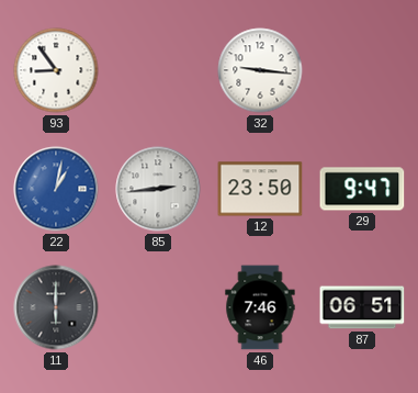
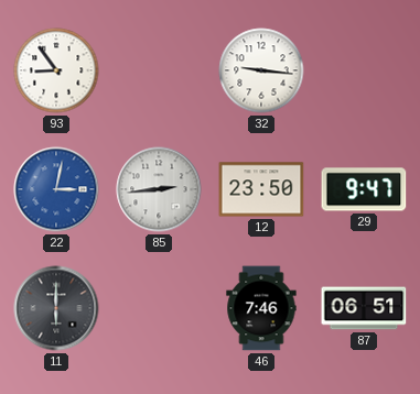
22: 1:02 -> 3:02
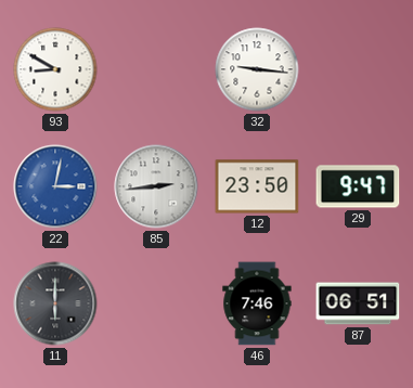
93: 8:54 -> 8:50
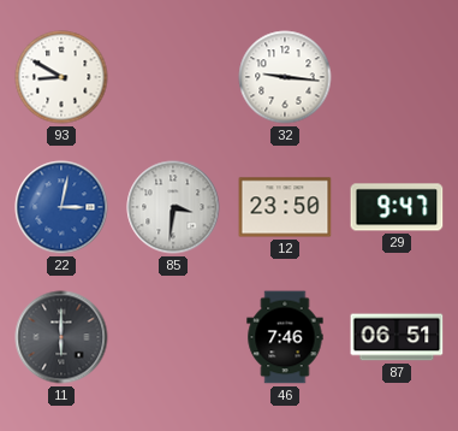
85: 2:44 -> 3:31
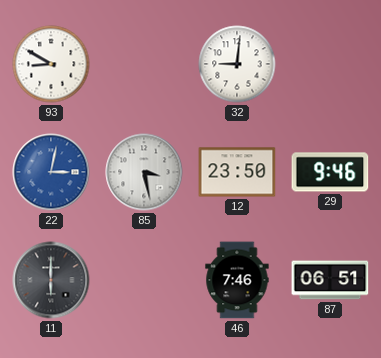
32: 9:16 -> 9:01
85: 3:31 -> 3:28
29: 9:47 -> 9:46
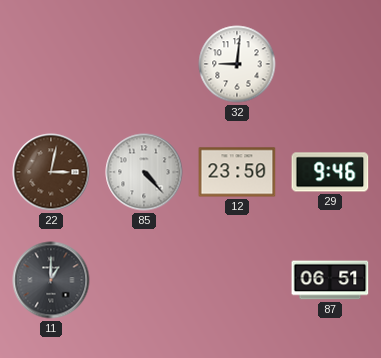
93: 8:50 -> none
22 dial: blue -> brown
85: 3:28 -> 4:23
11: 6:00 -> 1:00
46: 7:46 -> none
